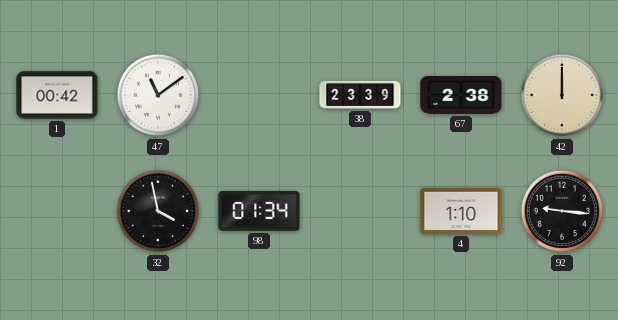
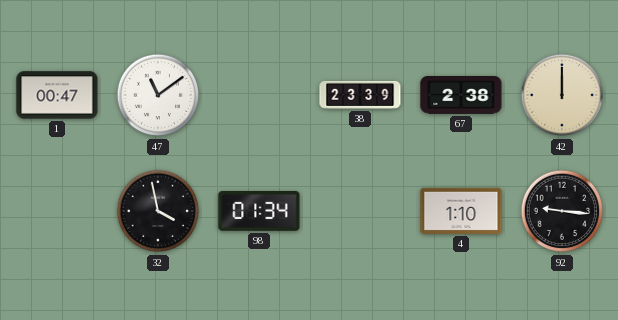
1: 00:42 -> 00:47
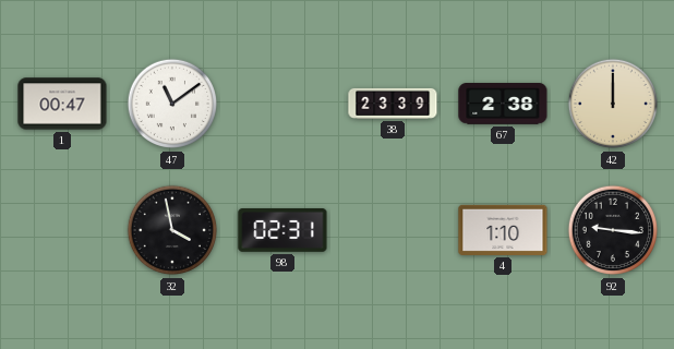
98: 01:34 -> 02:31
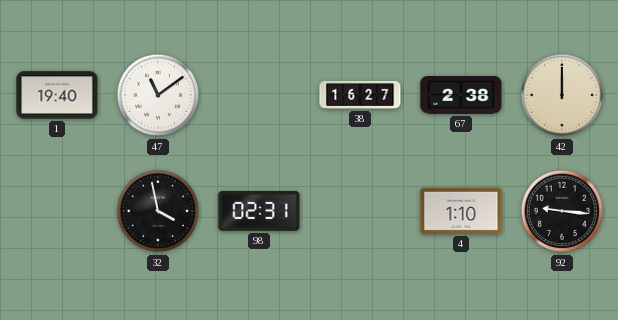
1: 00:47 -> 19:40
38: 23:39 -> 16:27
